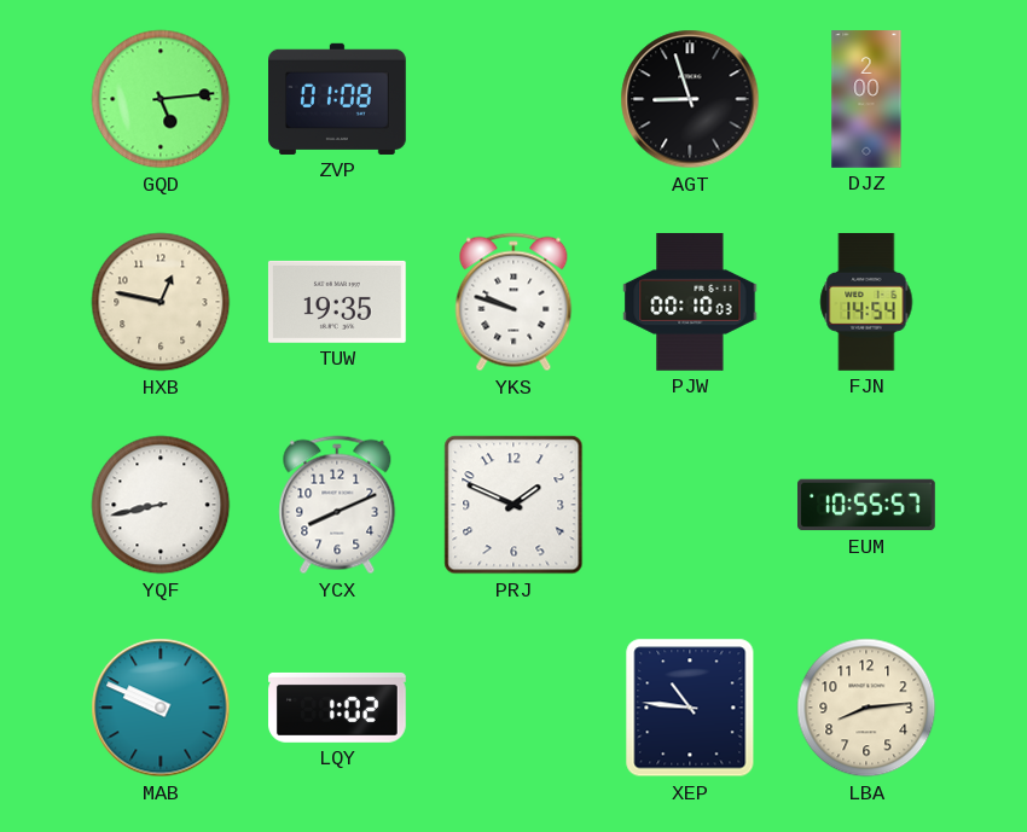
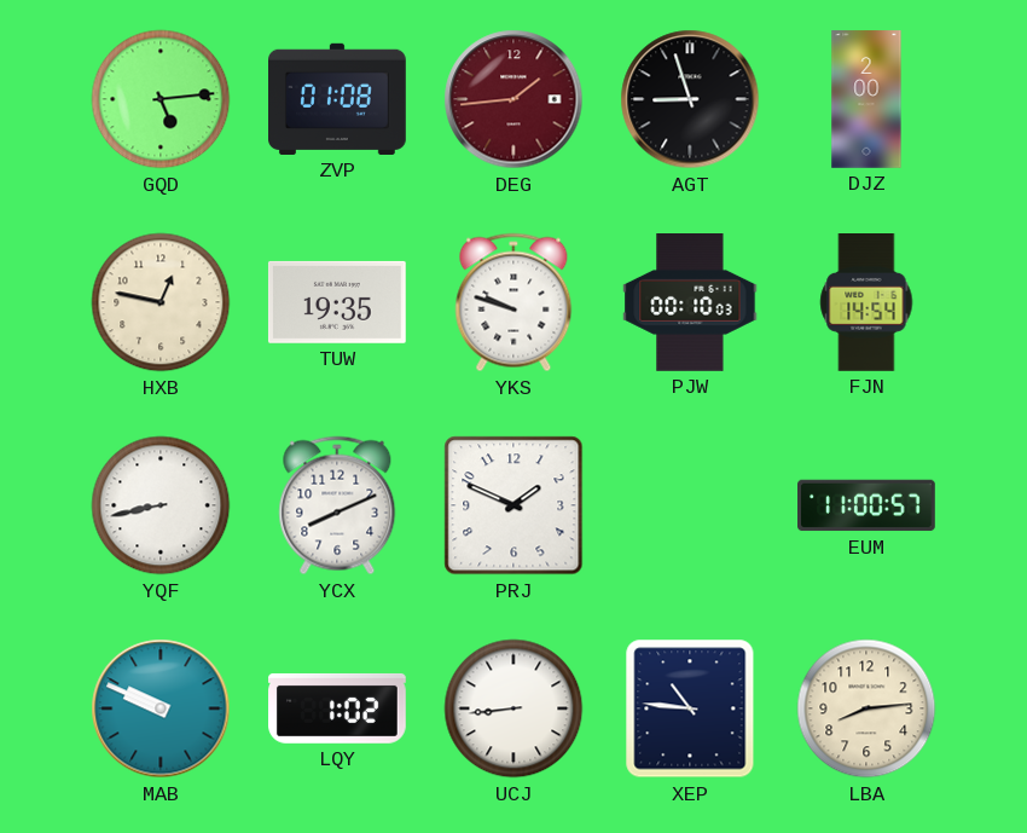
DEG: none -> 1:44
EUM: 10:55 -> 11:00
UCJ: none -> 8:44
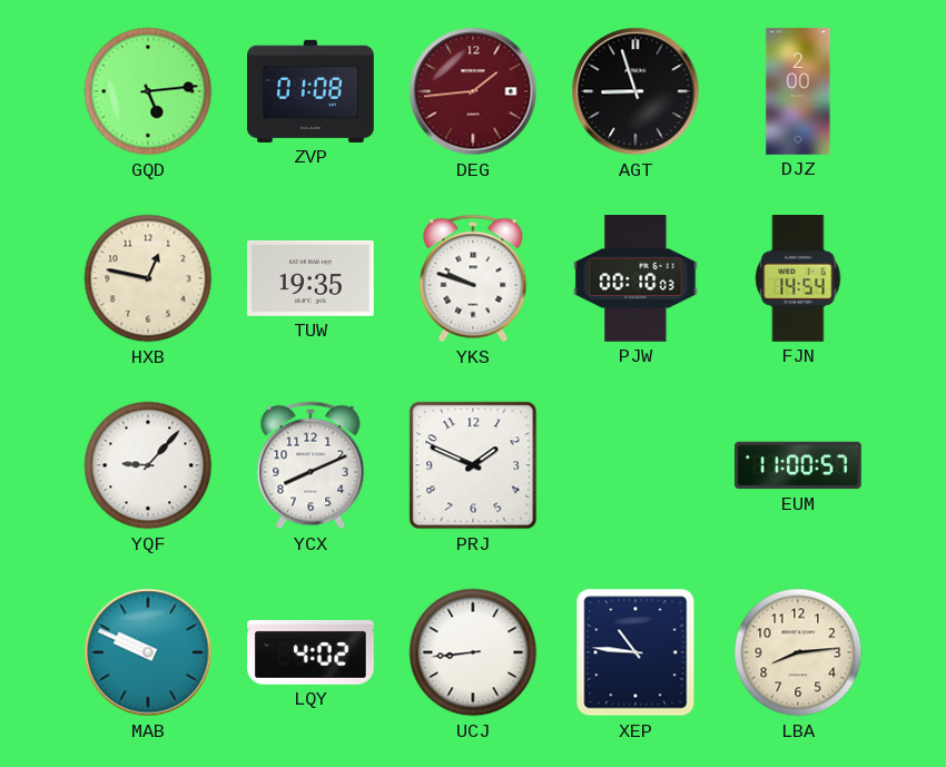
YQF: 8:43 -> 9:07
LQY: 1:02 -> 4:02
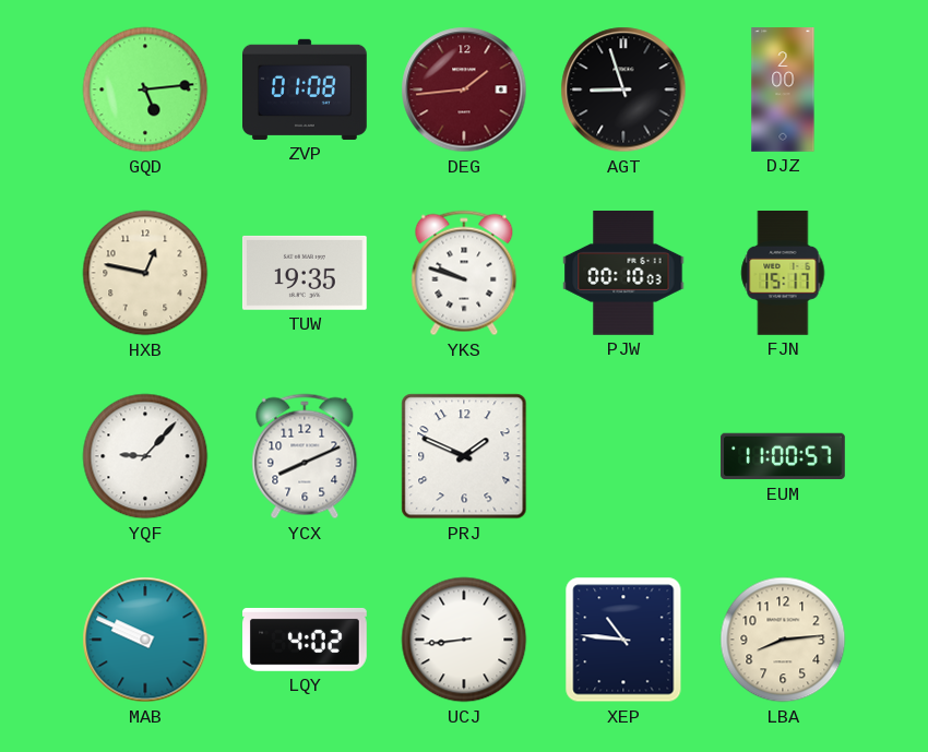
FJN: 14:54 -> 15:17
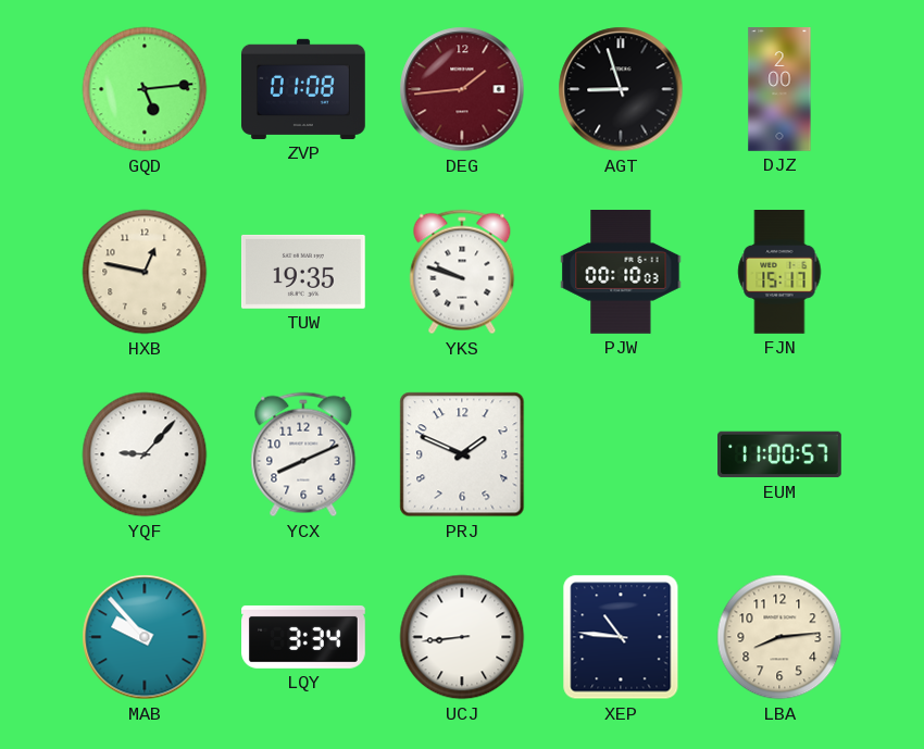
MAB: 9:49 -> 9:53
LQY: 4:02 -> 3:34
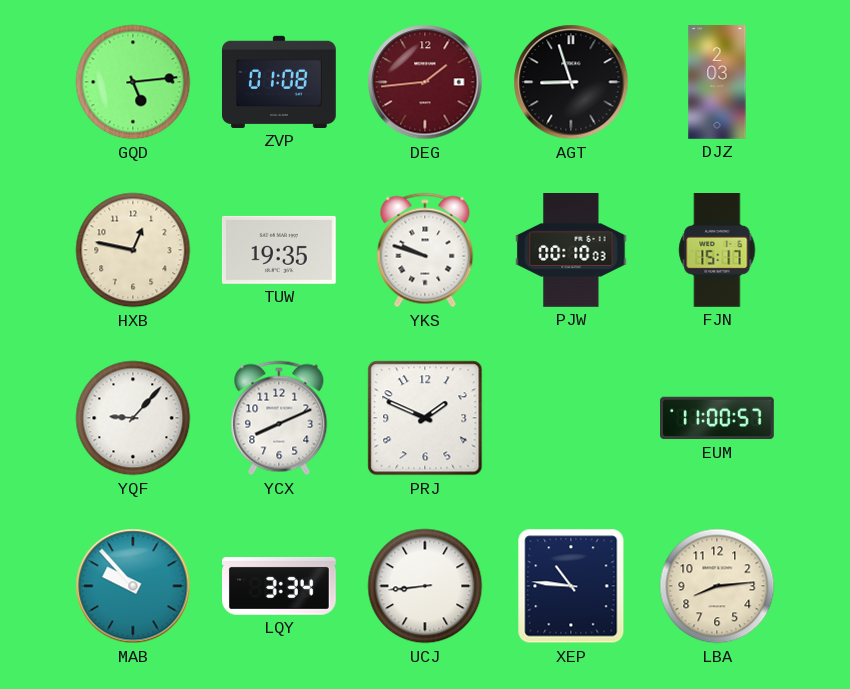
DJZ: 2:00 -> 2:03
